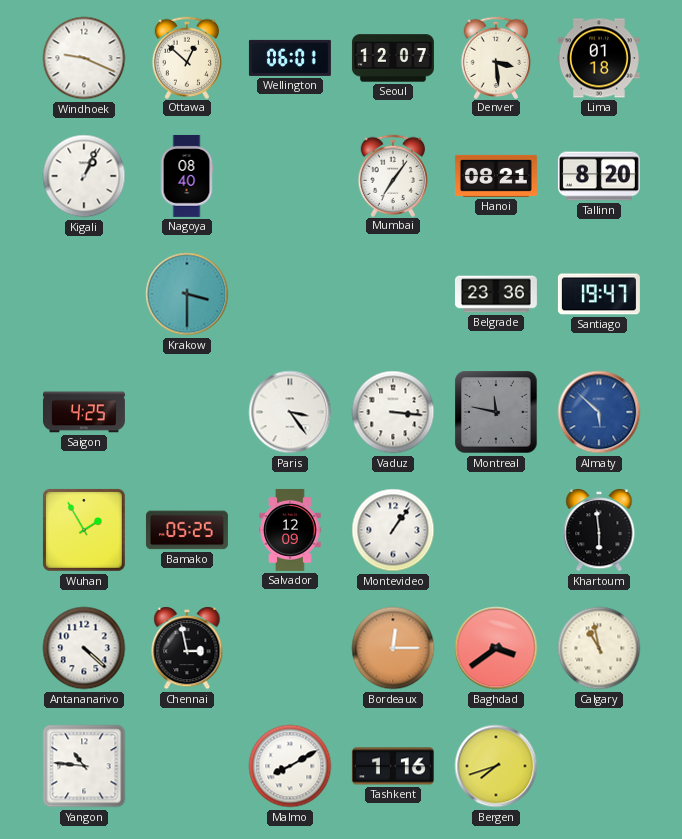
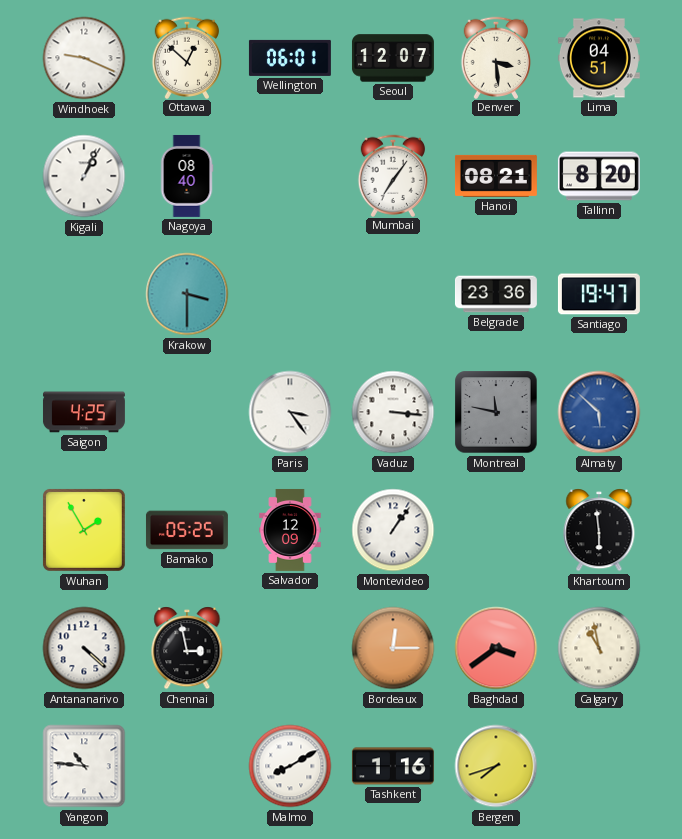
Lima: 01:18 -> 04:51
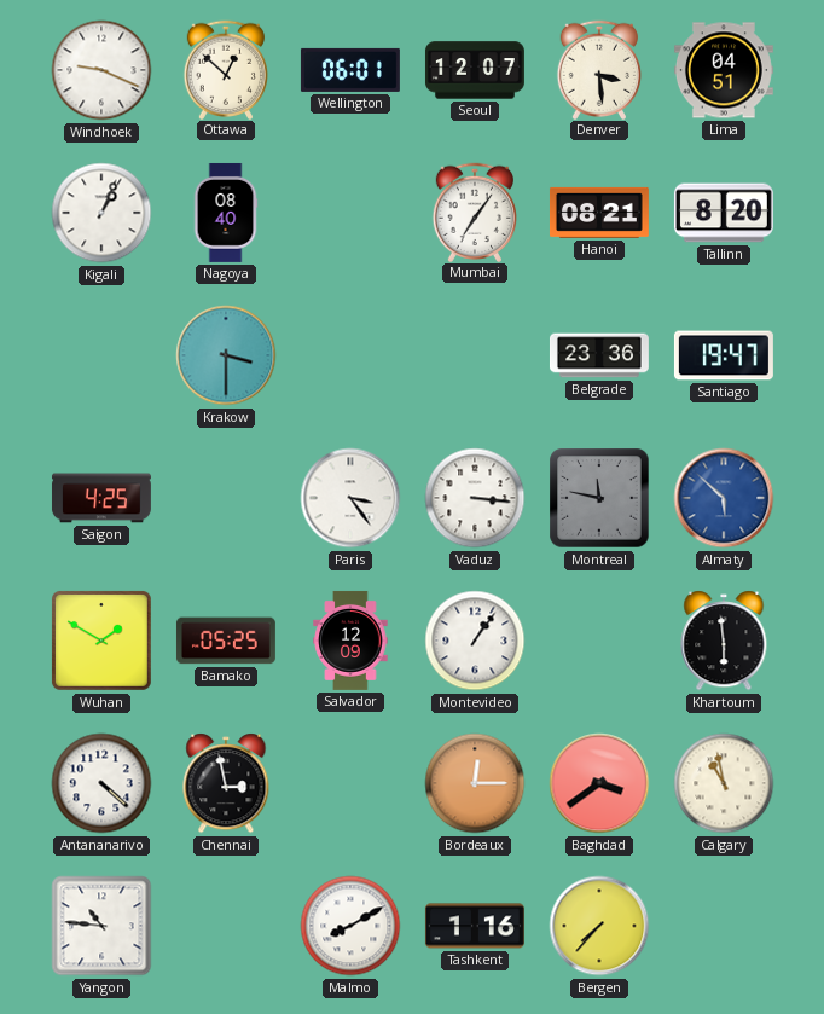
Wuhan: 1:55 -> 1:50
Bergen: 7:42 -> 7:37
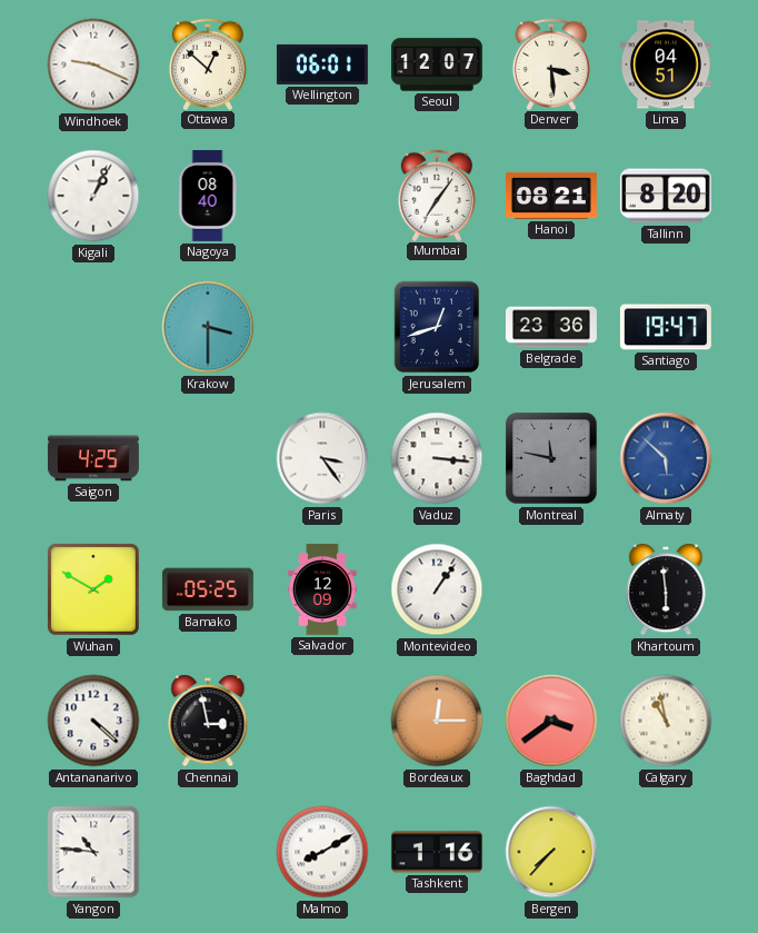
Jerusalem: none -> 12:42
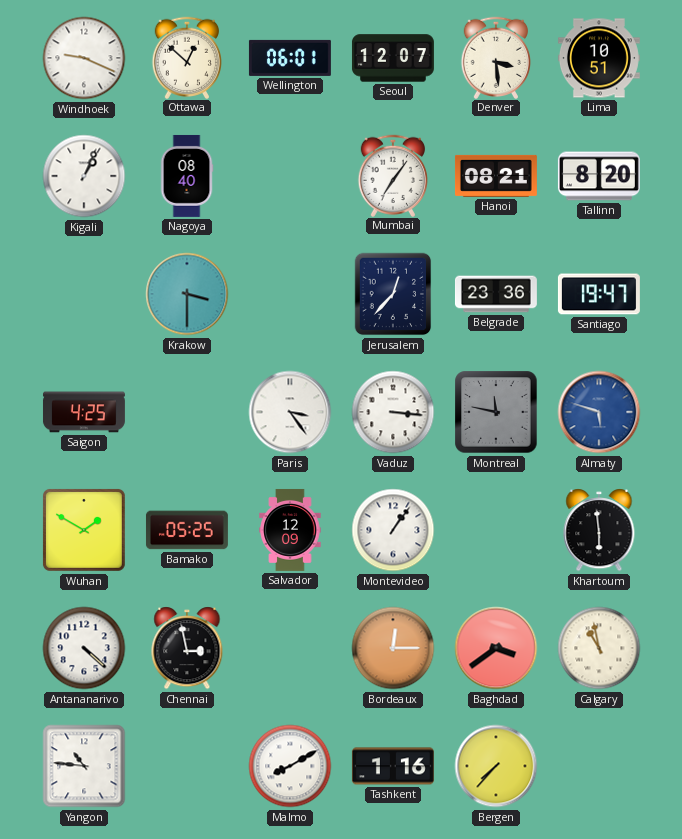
Lima: 04:51 -> 10:51
Jerusalem: 12:42 -> 12:37
Almaty: 5:52 -> 5:48
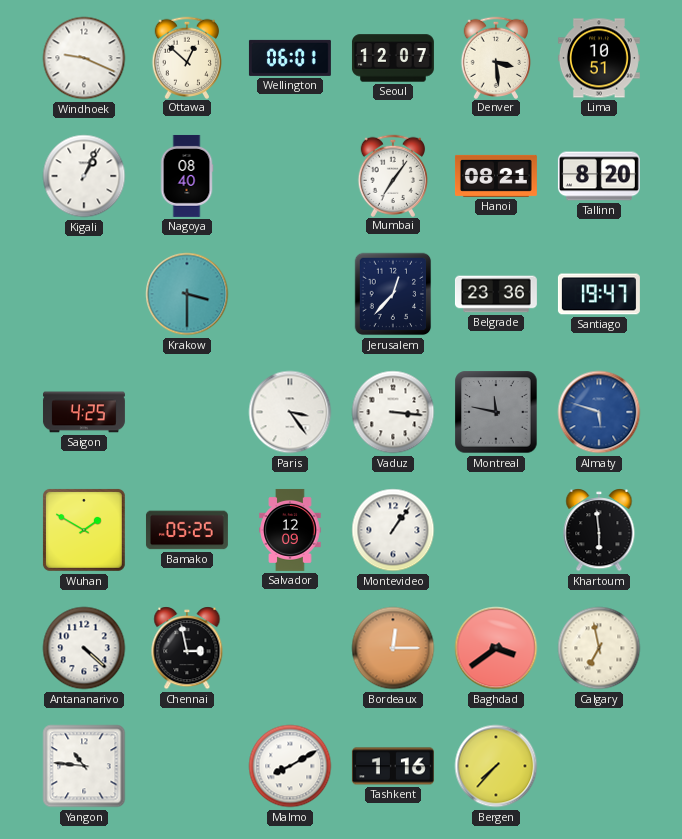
Calgary: 10:58 -> 6:58
